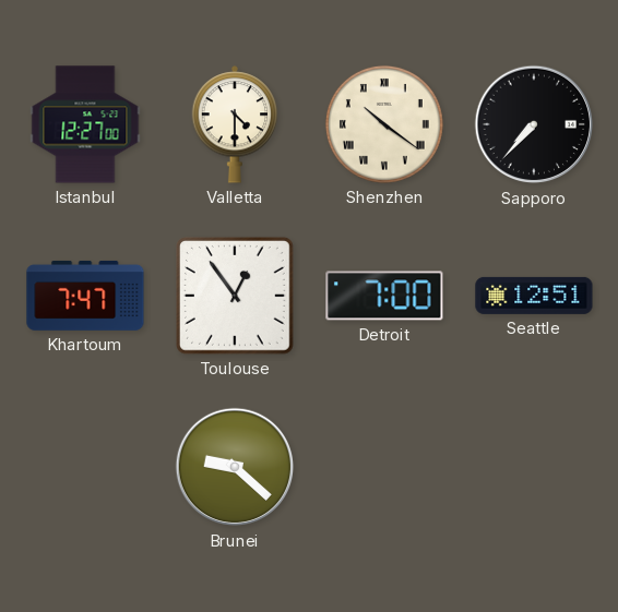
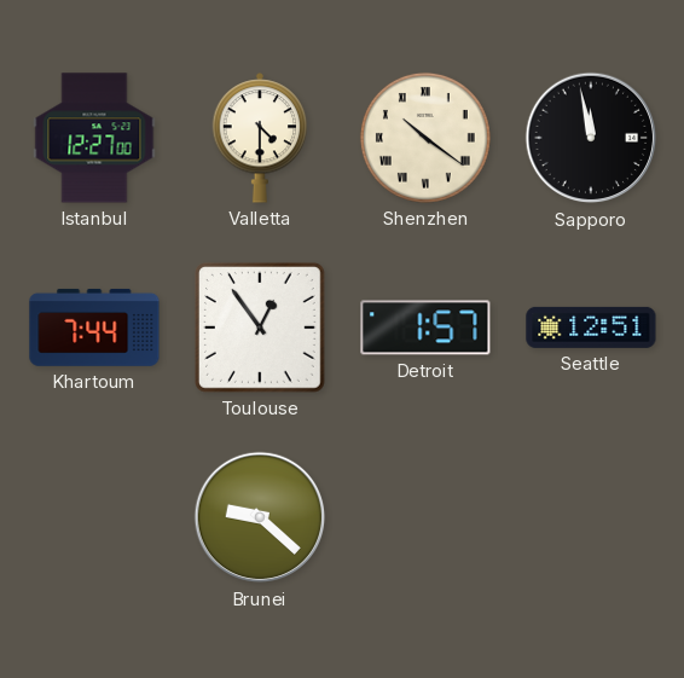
Sapporo: 7:37 -> 11:58
Khartoum: 7:47 -> 7:44
Detroit: 7:00 -> 1:57
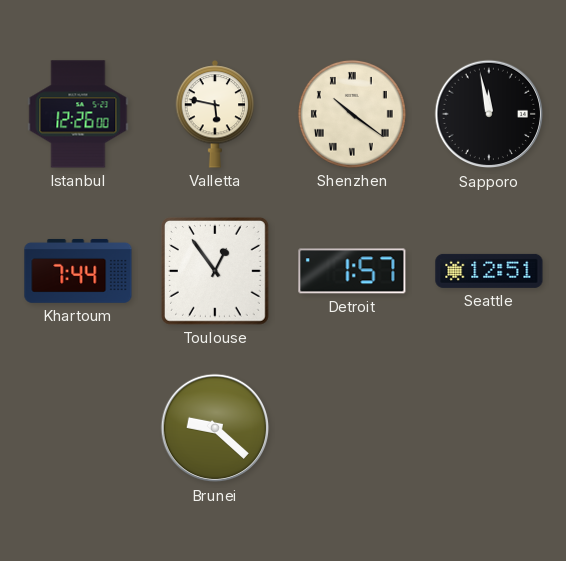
Istanbul: 12:27 -> 12:26
Valletta: 4:30 -> 5:47
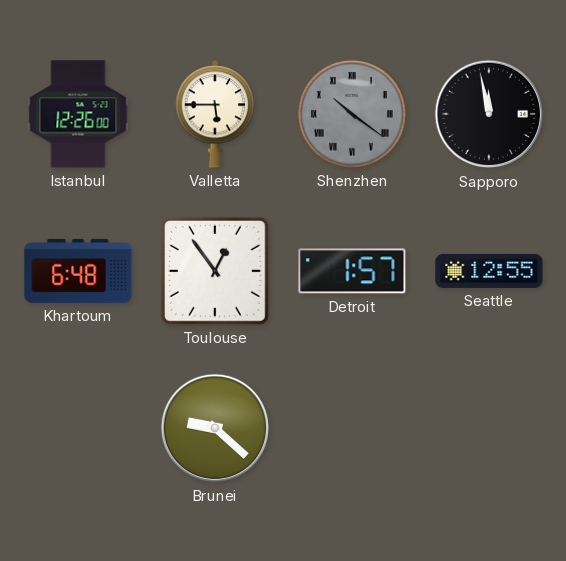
Valletta: 5:47 -> 5:45
Shenzhen dial: cream -> grey
Khartoum: 7:44 -> 6:48
Seattle: 12:51 -> 12:55
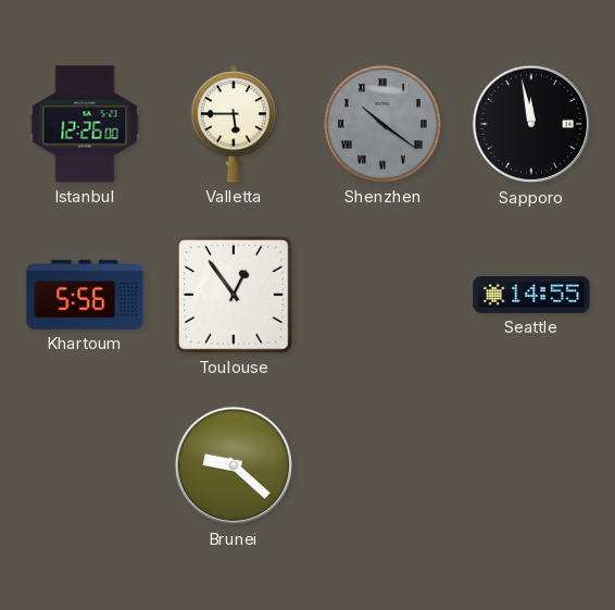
Khartoum: 6:48 -> 5:56
Detroit: 1:57 -> none
Seattle: 12:55 -> 14:55
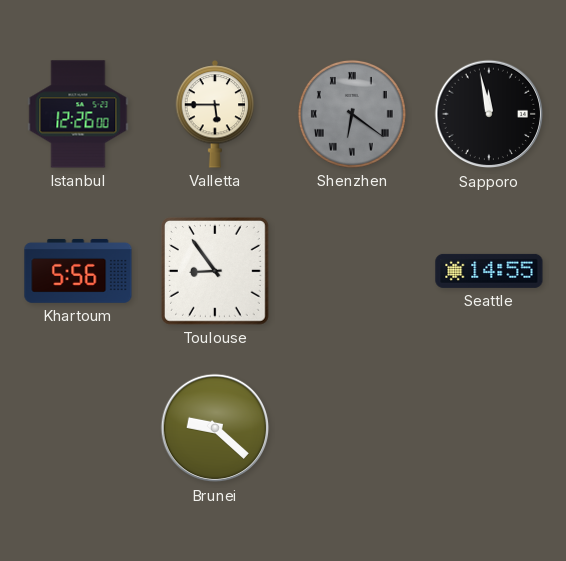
Shenzhen: 10:21 -> 6:21
Toulouse: 12:54 -> 8:54
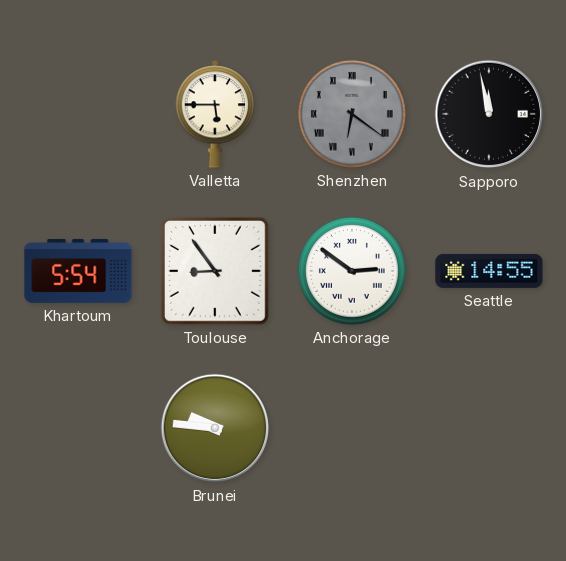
Istanbul: 12:26 -> none
Khartoum: 5:56 -> 5:54
Anchorage: none -> 2:51
Brunei: 9:22 -> 9:46
